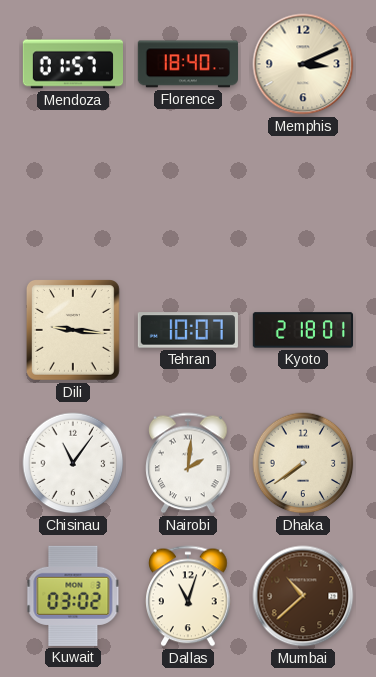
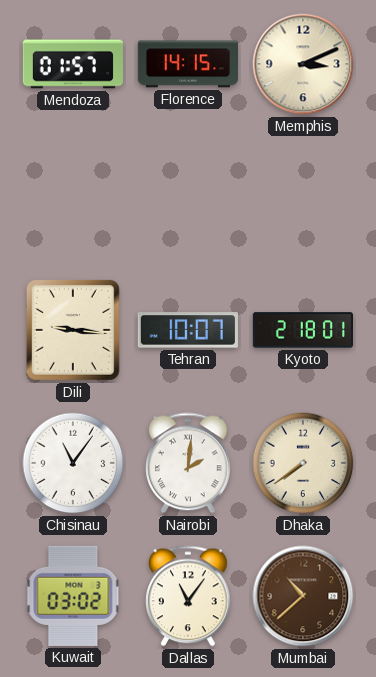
Florence: 18:40 -> 14:15
Dallas: 11:03 -> 11:06
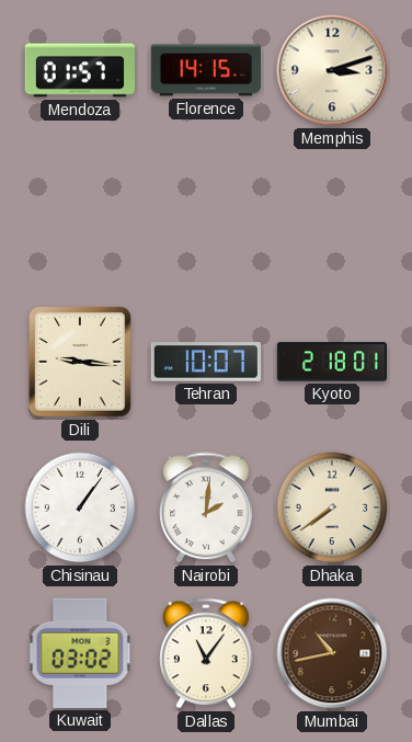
Memphis: 3:11 -> 3:12
Chisinau: 11:06 -> 1:06
Mumbai: 10:38 -> 10:43
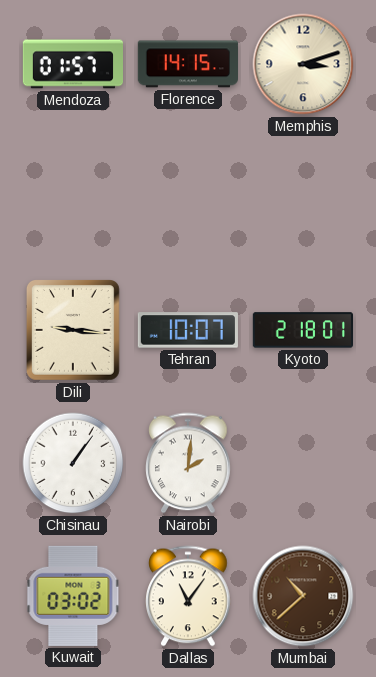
Dhaka: 7:39 -> none
Mumbai: 10:43 -> 10:38
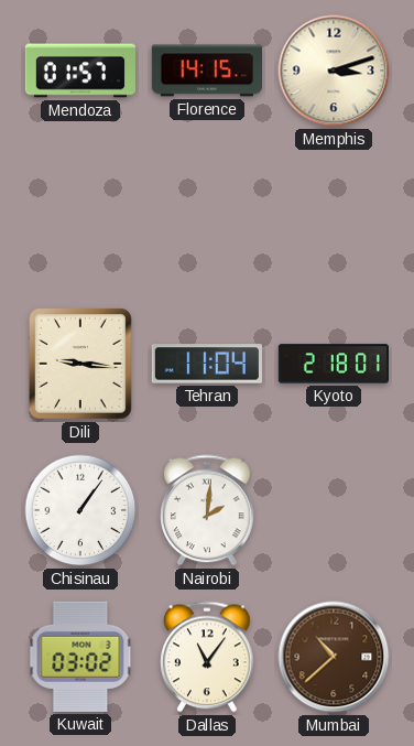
Tehran: 10:07 -> 11:04
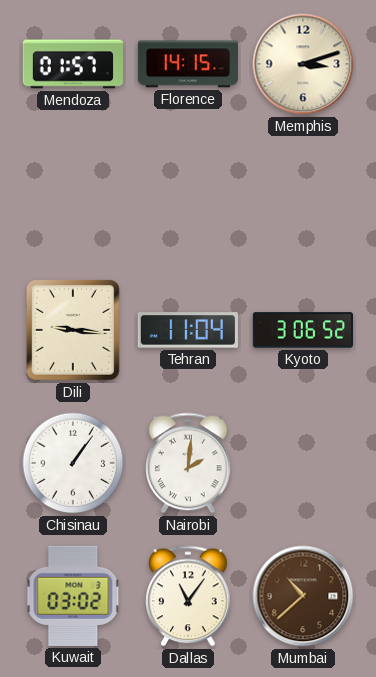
Kyoto: 2:18 -> 3:06
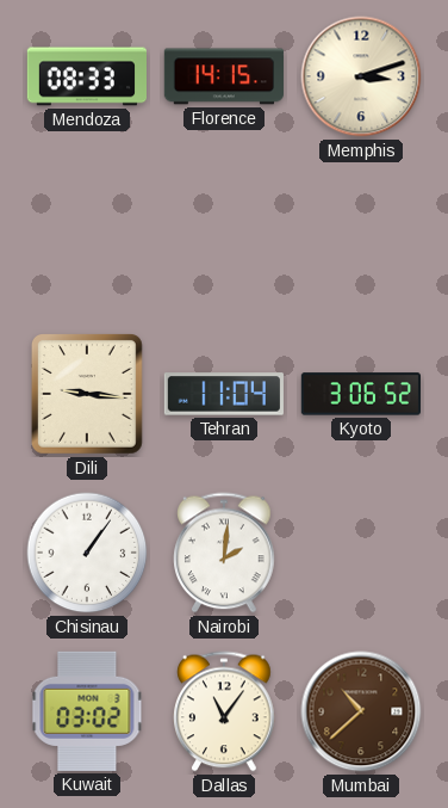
Mendoza: 01:57 -> 08:33
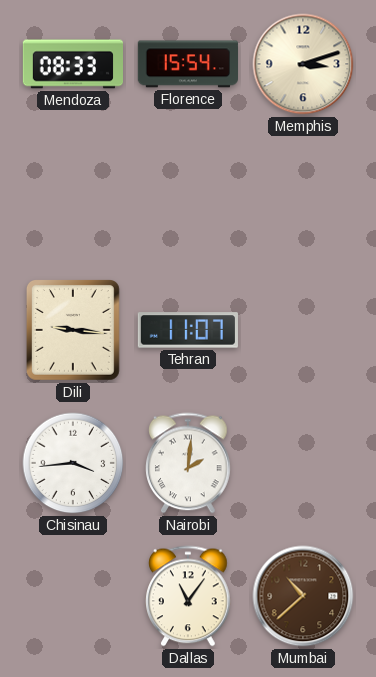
Florence: 14:15 -> 15:54
Tehran: 11:04 -> 11:07
Kyoto: 3:06 -> none
Chisinau: 1:06 -> 3:44
Kuwait: 03:02 -> none
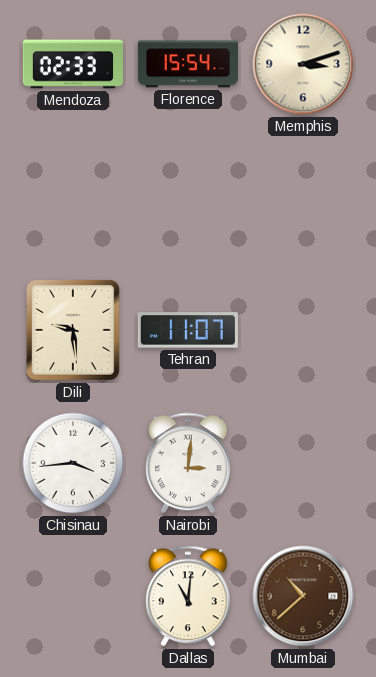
Mendoza: 08:33 -> 02:33
Dili: 9:16 -> 9:29
Nairobi: 2:01 -> 3:01
Dallas: 11:06 -> 11:01
